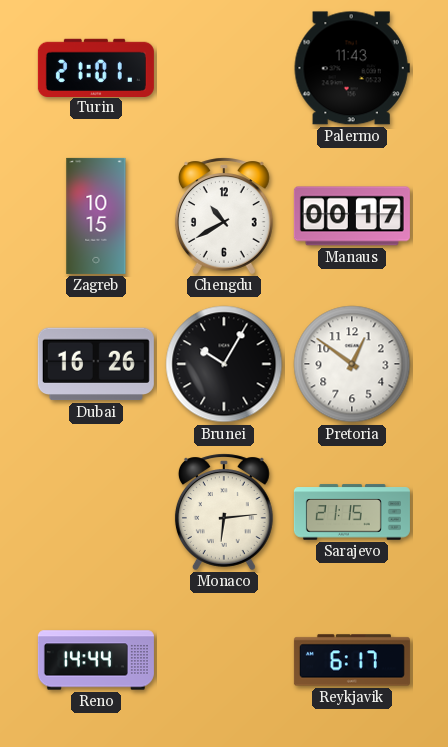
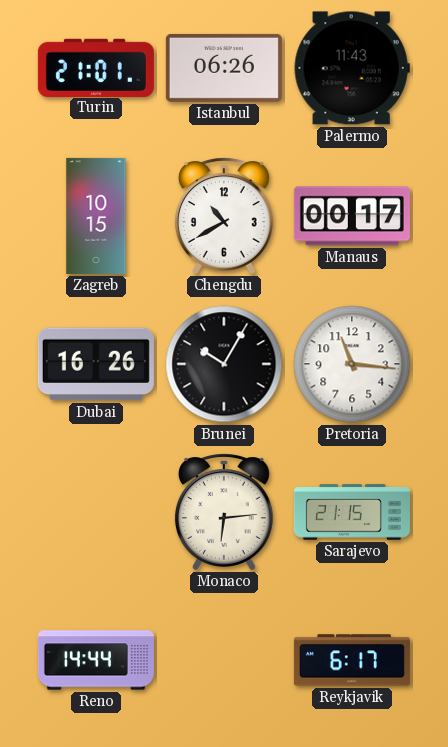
Istanbul: none -> 06:26
Pretoria: 12:51 -> 11:16
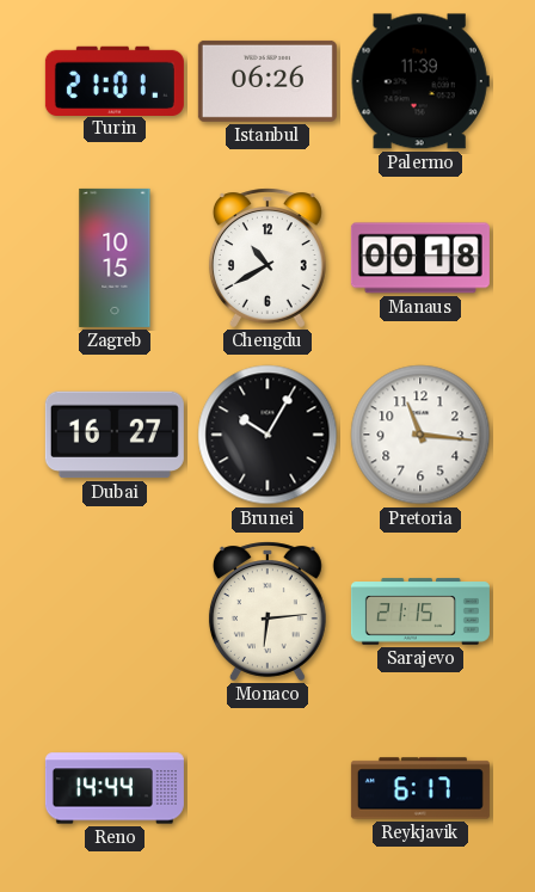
Palermo: 11:43 -> 11:39
Manaus: 00:17 -> 00:18
Dubai: 16:26 -> 16:27
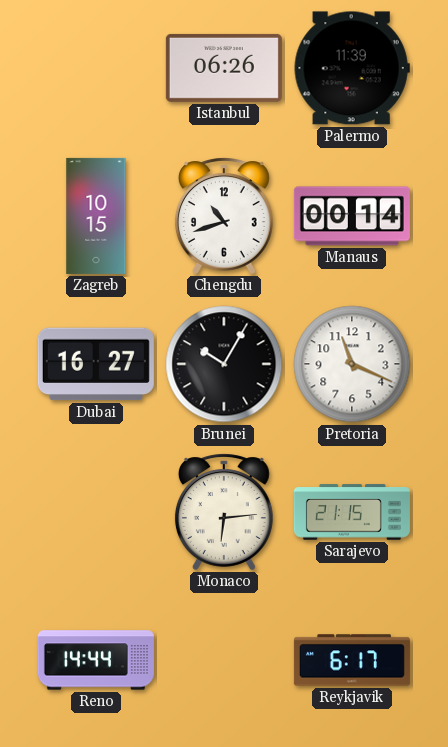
Turin: 21:01 -> none
Chengdu: 10:40 -> 10:42
Manaus: 00:18 -> 00:14
Pretoria: 11:16 -> 11:19
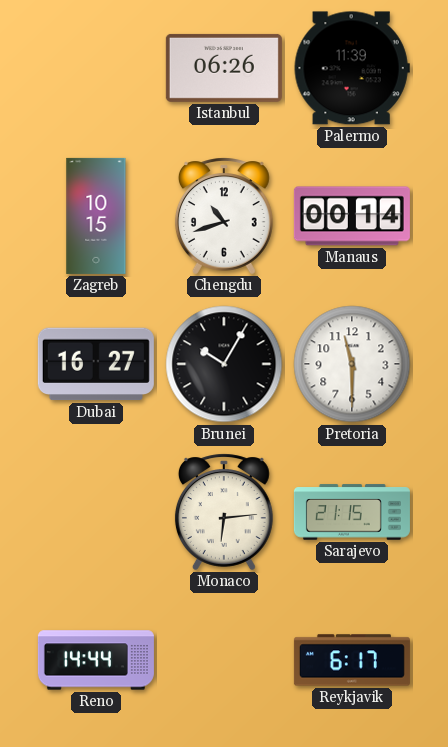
Pretoria: 11:19 -> 11:30
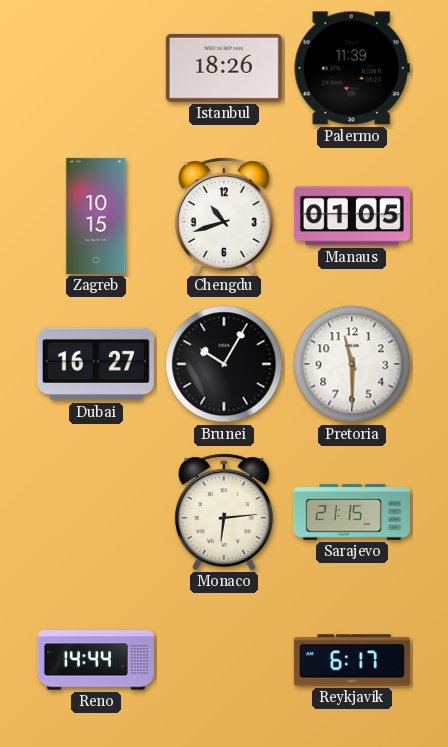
Istanbul: 06:26 -> 18:26
Manaus: 00:14 -> 01:05
